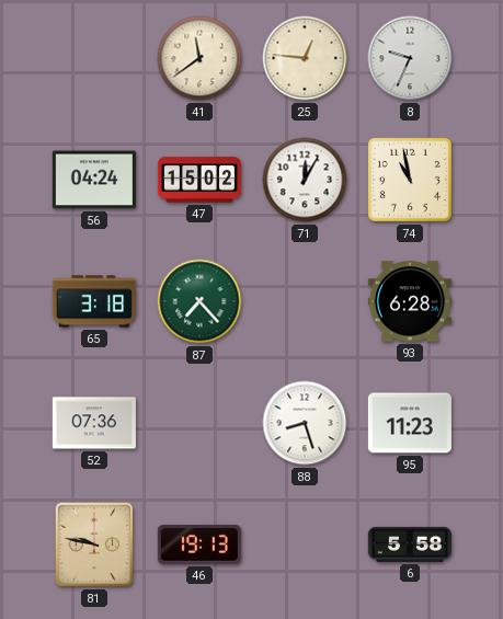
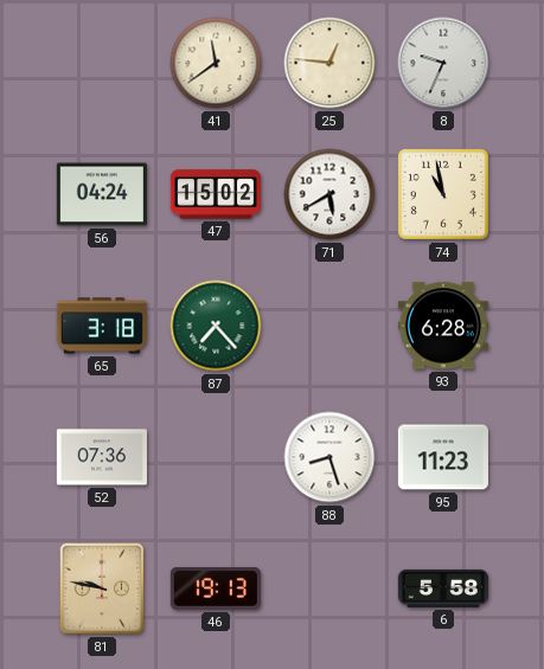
71: 12:05 -> 5:40
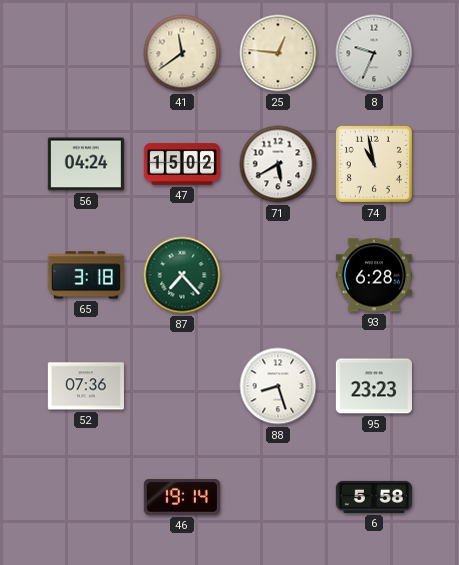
95: 11:23 -> 23:23
81: 9:47 -> none
46: 19:13 -> 19:14
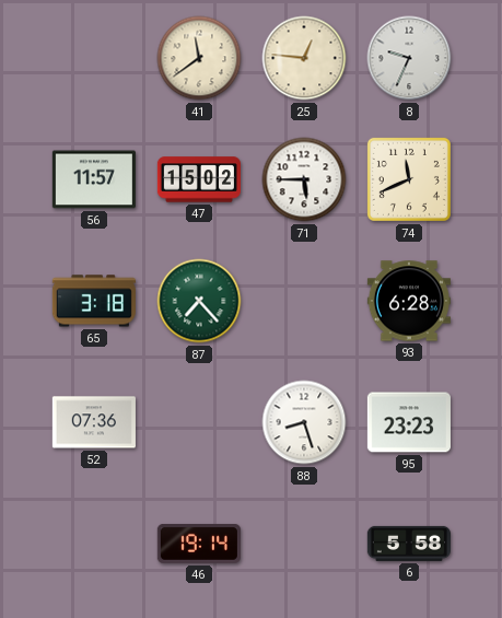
56: 04:24 -> 11:57
71: 5:40 -> 5:45
74: 10:58 -> 11:41
